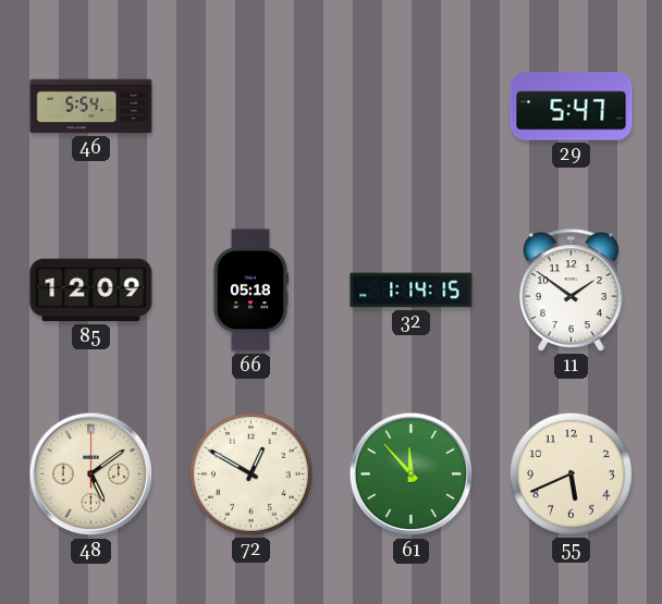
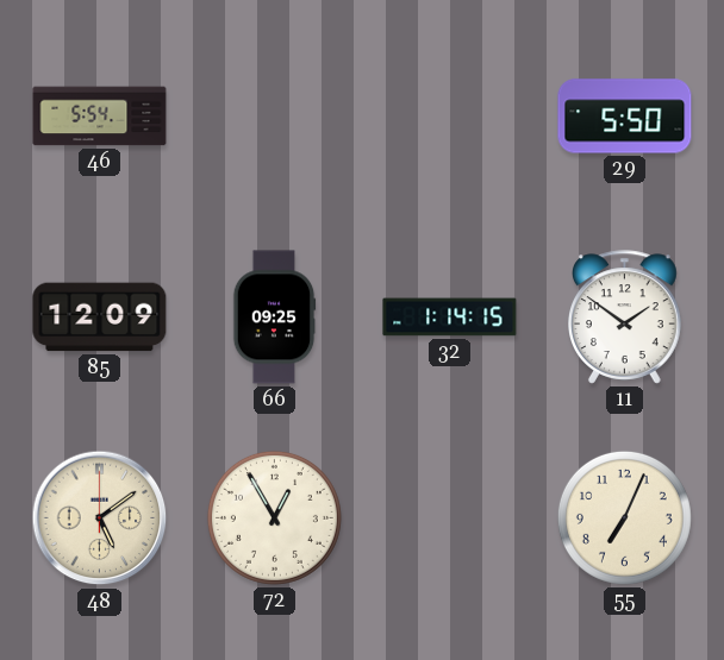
29: 5:47 -> 5:50
66: 05:18 -> 09:25
72: 12:50 -> 12:55
61: 11:53 -> none
55: 5:41 -> 7:04
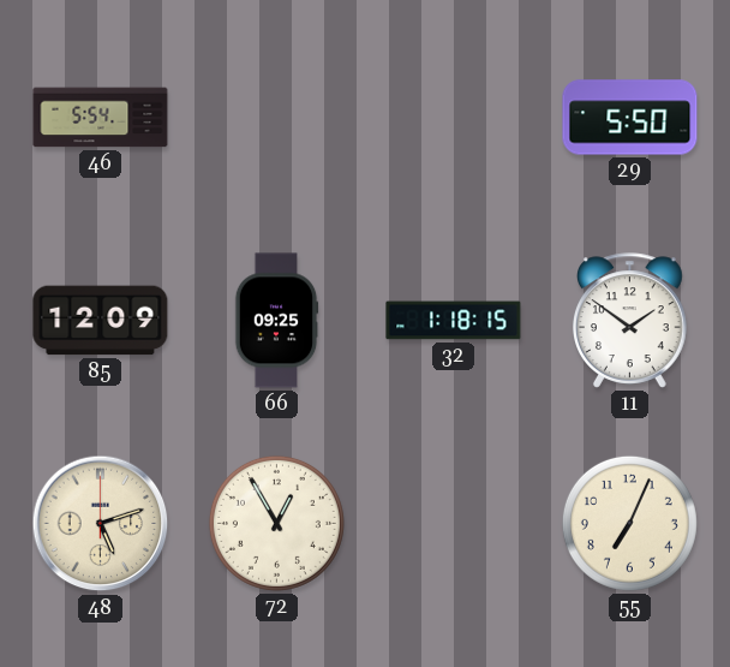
32: 1:14 -> 1:18
48: 5:09 -> 5:12
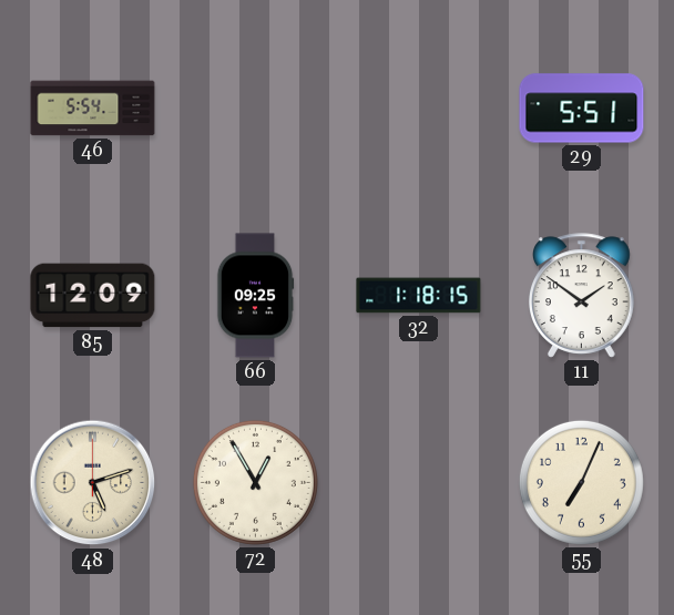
29: 5:50 -> 5:51
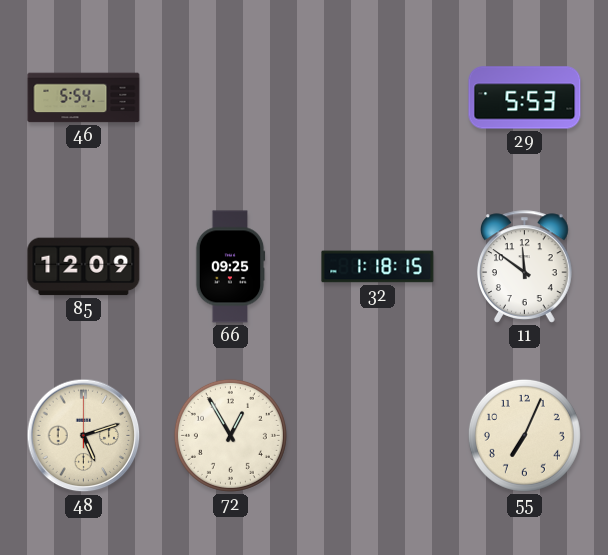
29: 5:51 -> 5:53
11: 1:51 -> 11:51
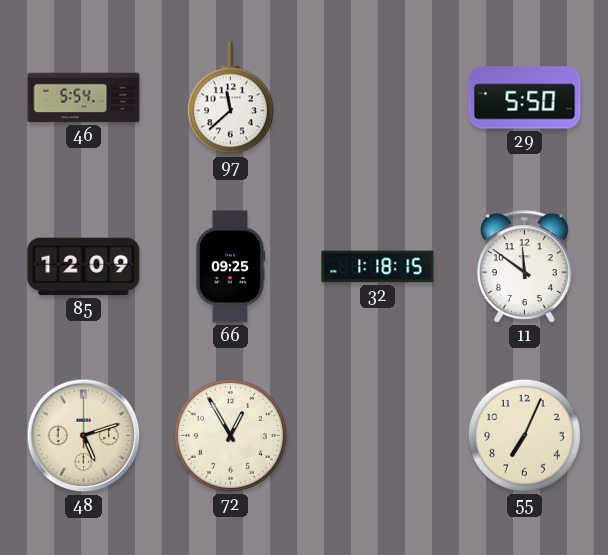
97: none -> 11:38
29: 5:53 -> 5:50
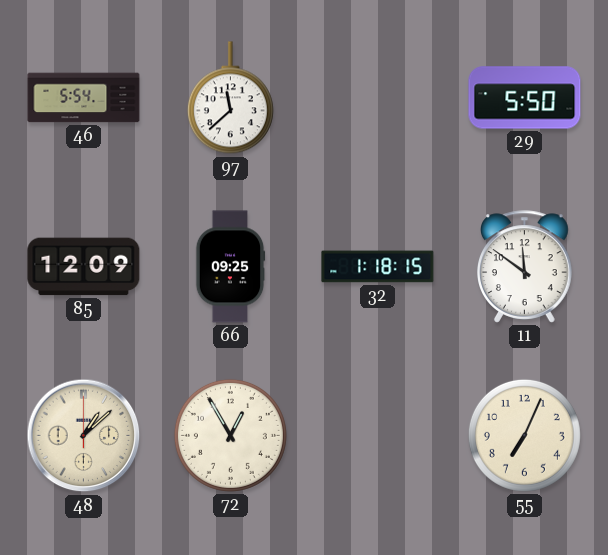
48: 5:12 -> 1:08
